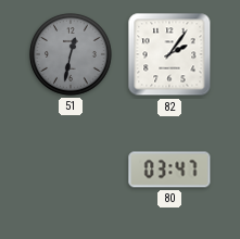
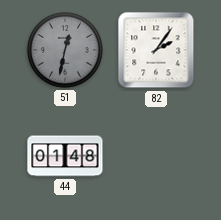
44: none -> 01:48
80: 03:47 -> none
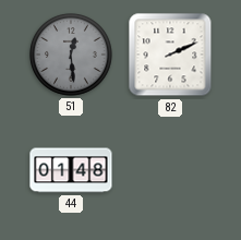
51: 12:32 -> 12:29
82: 2:06 -> 2:11
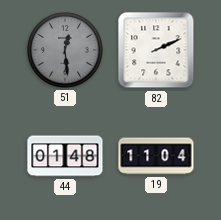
19: none -> 11:04
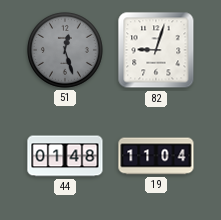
51: 12:29 -> 12:27
82: 2:11 -> 9:03
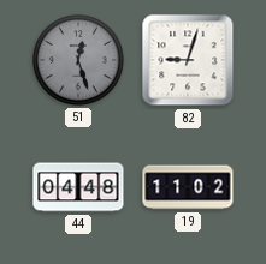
44: 01:48 -> 04:48
19: 11:04 -> 11:02
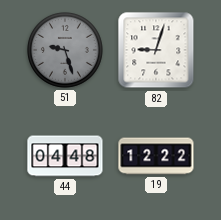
51: 12:27 -> 9:27
19: 11:02 -> 12:22
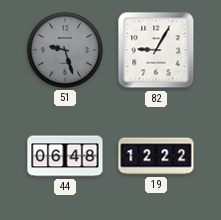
82: 9:03 -> 9:05
44: 04:48 -> 06:48
